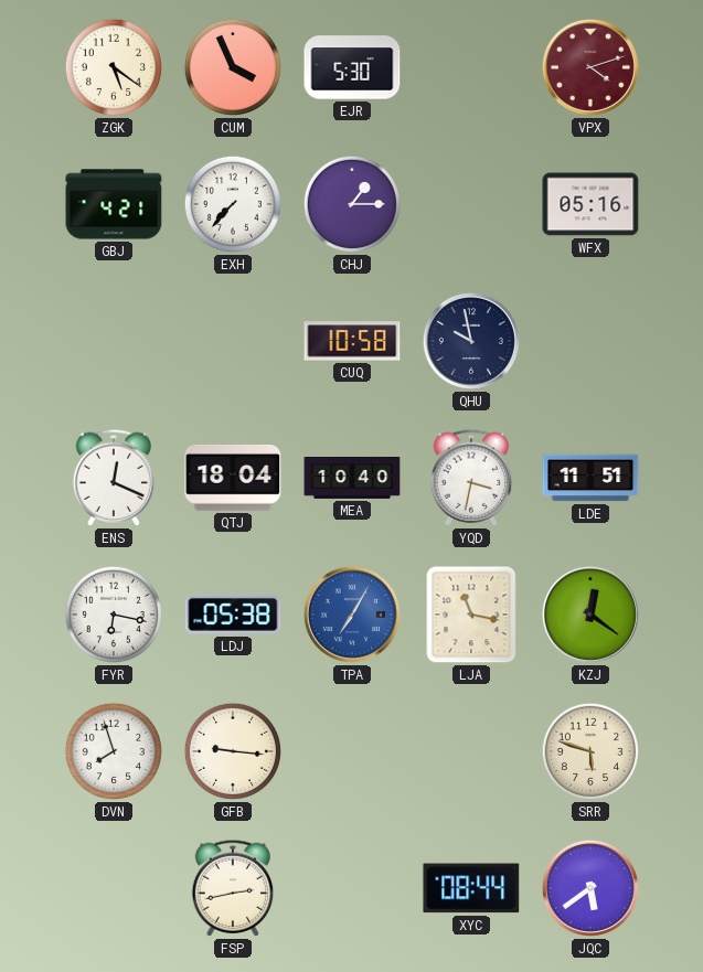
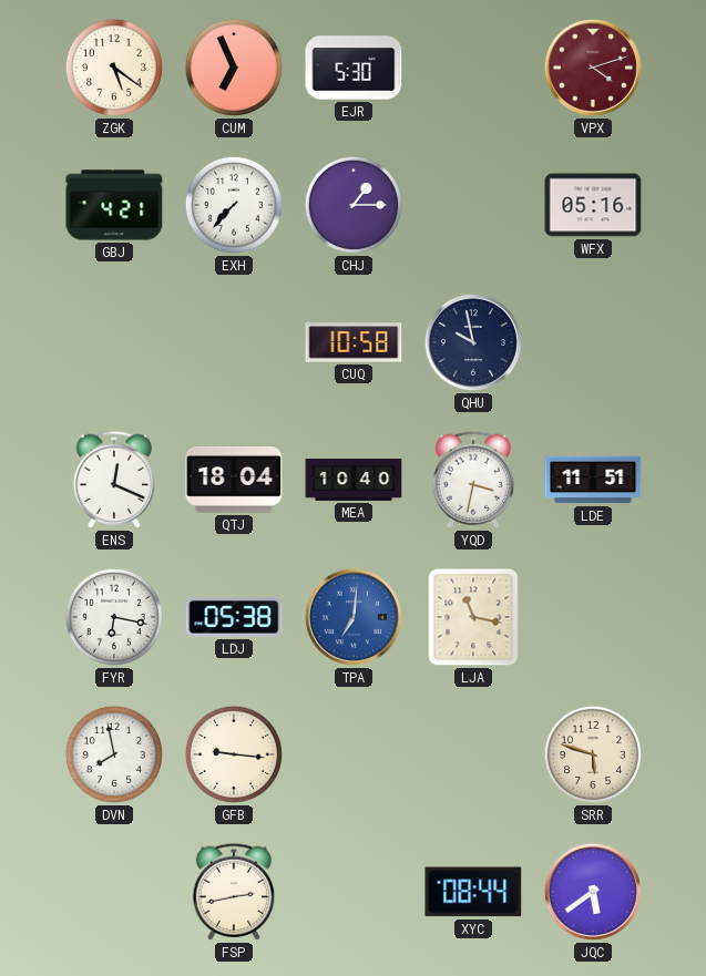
CUM: 3:56 -> 6:56
TPA: 7:05 -> 7:01
KZJ: 12:21 -> none
DVN: 7:57 -> 7:58
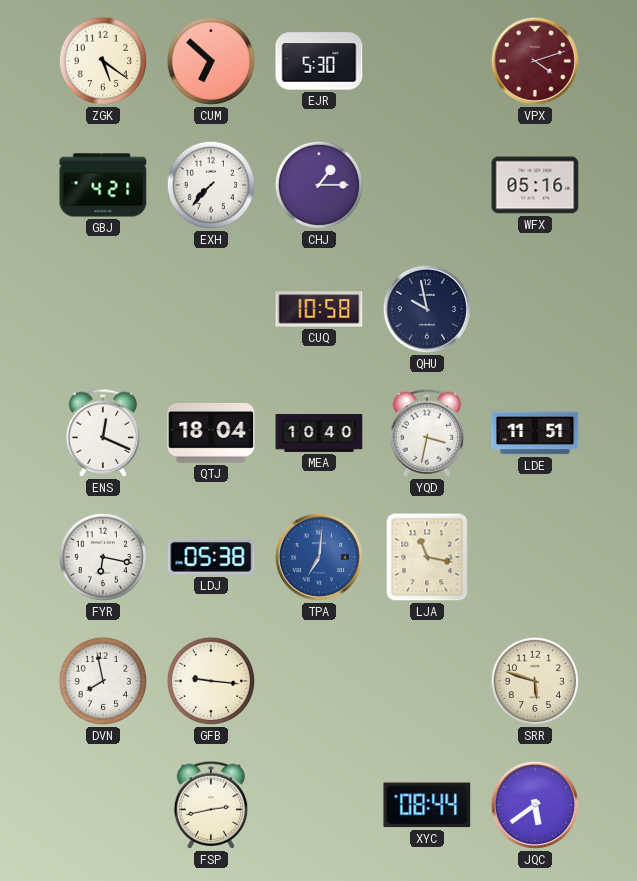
CUM: 6:56 -> 6:52
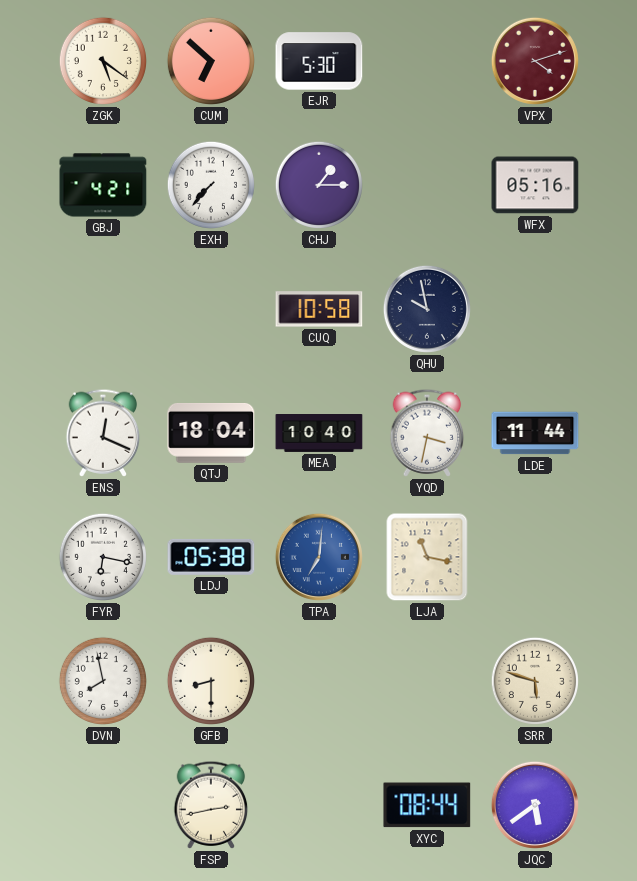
LDE: 11:51 -> 11:44
GFB: 9:16 -> 8:30
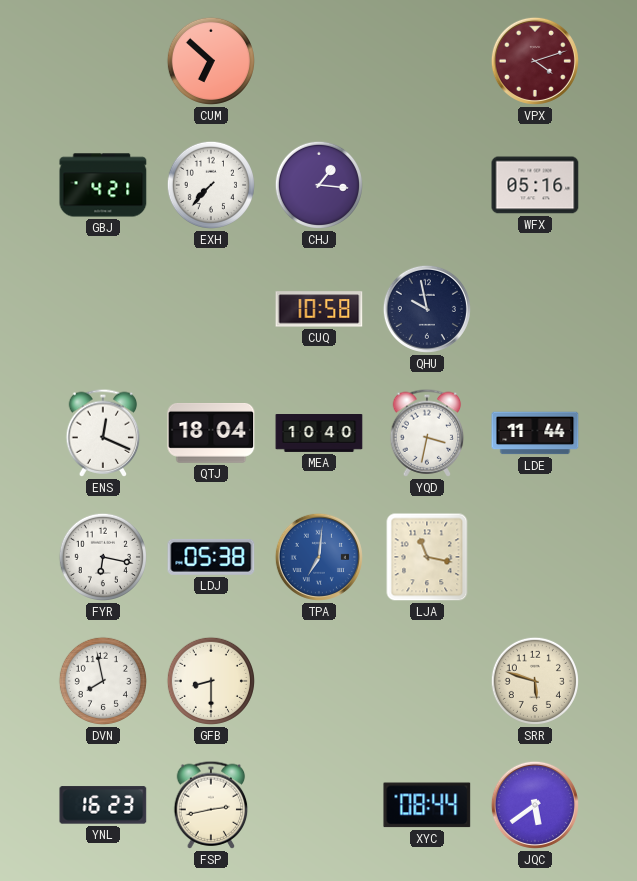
ZGK: 5:21 -> none
EJR: 5:30 -> none
CHJ: 1:15 -> 1:16
YNL: none -> 16:23
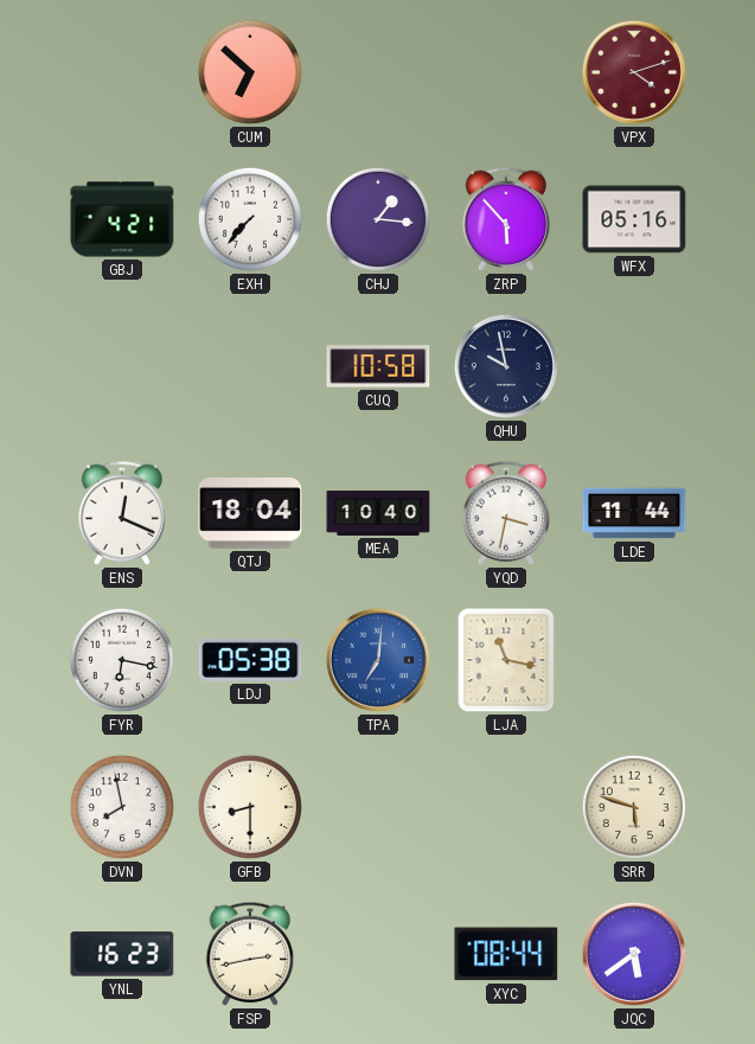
ZRP: none -> 5:53
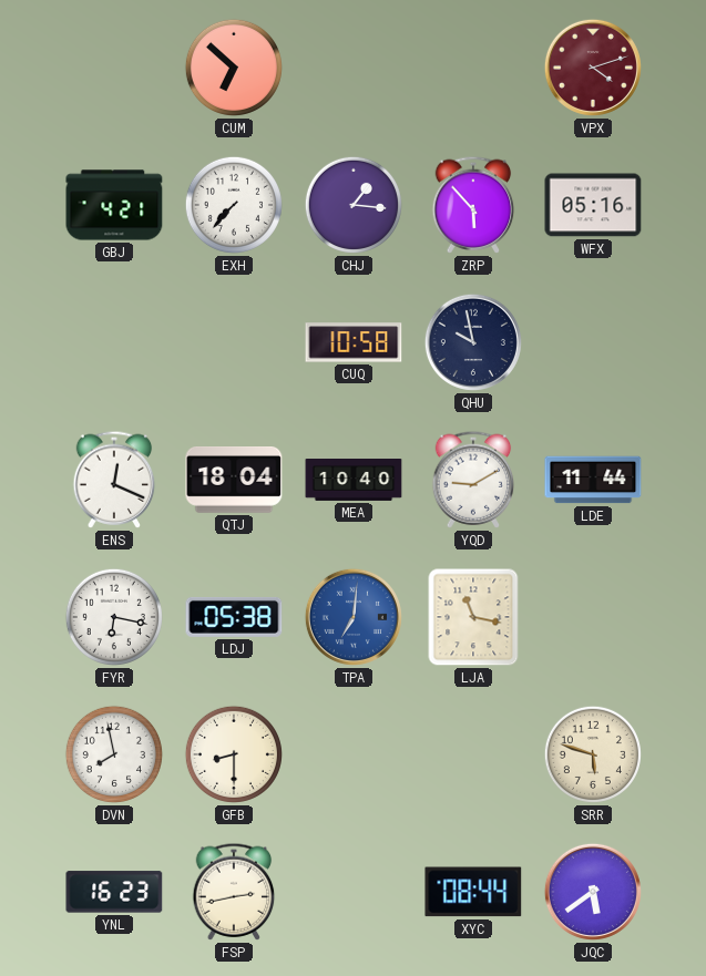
YQD: 3:32 -> 9:10
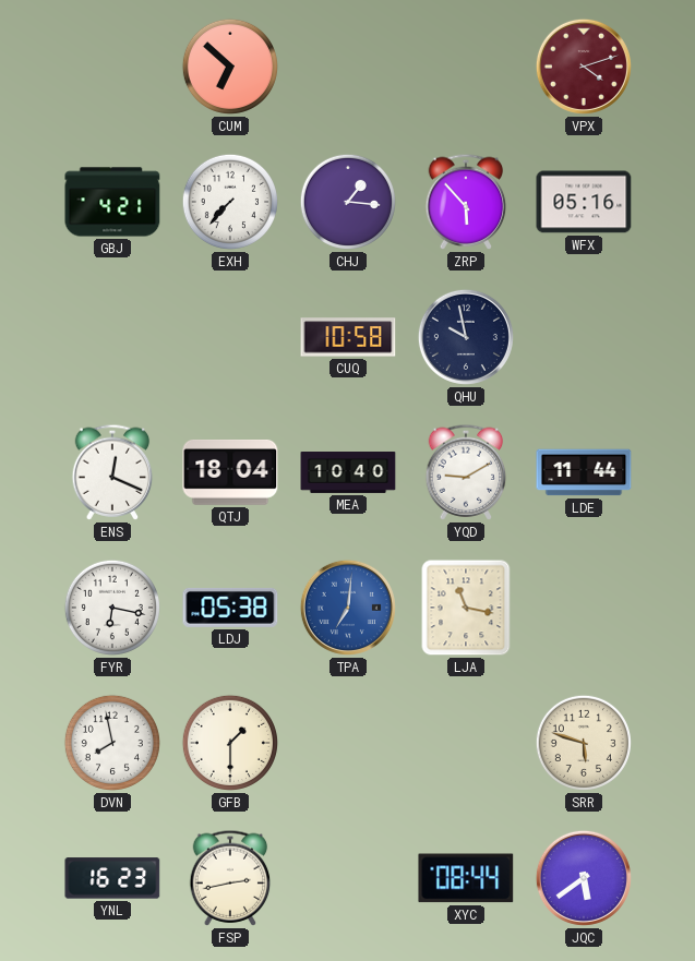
GFB: 8:30 -> 1:30
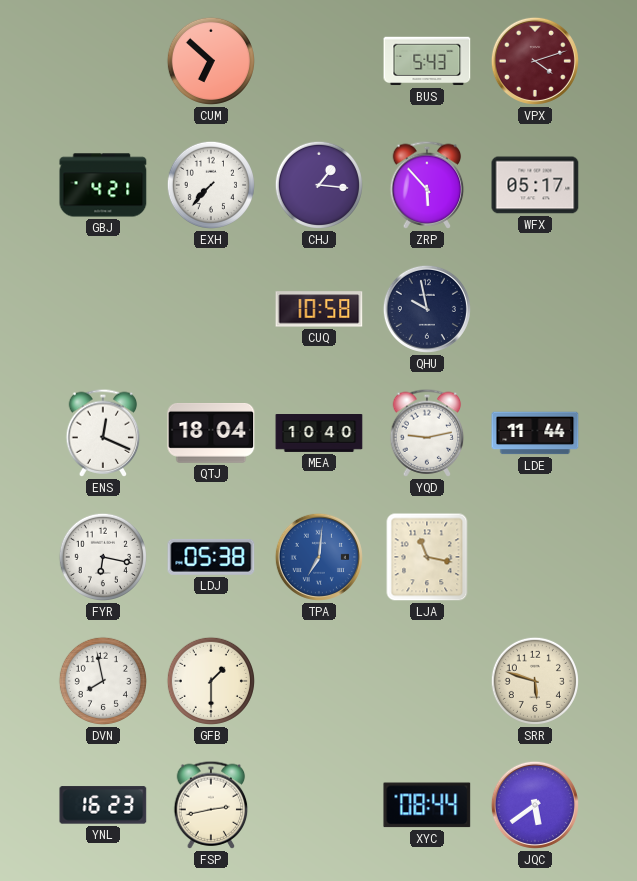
BUS: none -> 5:43
WFX: 05:16 -> 05:17
YQD: 9:10 -> 9:13
